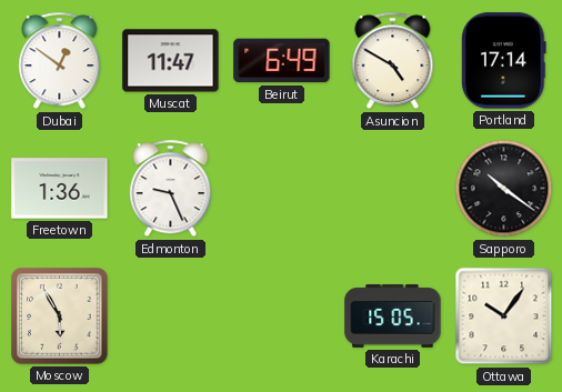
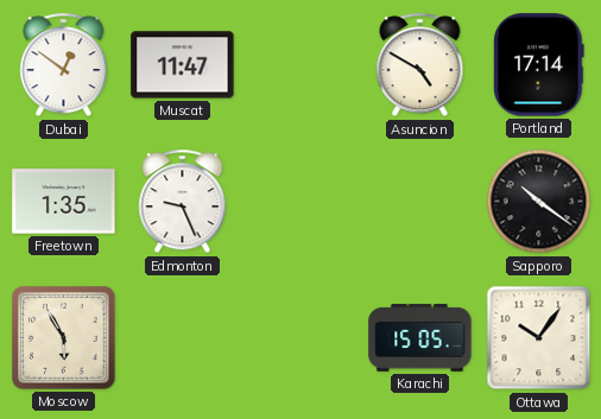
Beirut: 6:49 -> none
Freetown: 1:36 -> 1:35
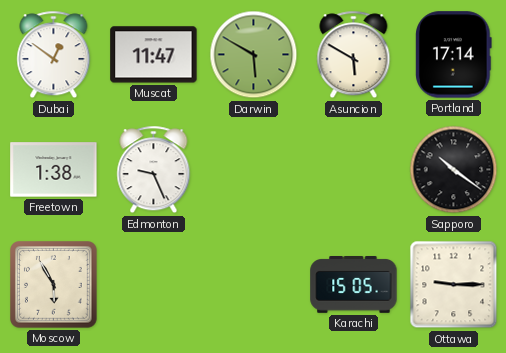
Darwin: none -> 5:50
Asuncion: 4:50 -> 5:50
Freetown: 1:35 -> 1:38
Ottawa: 10:06 -> 9:15
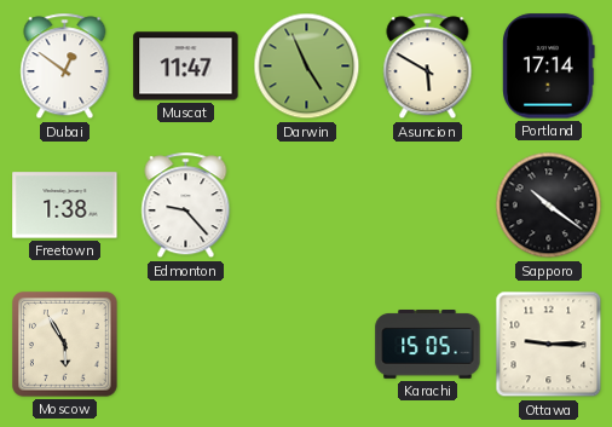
Darwin: 5:50 -> 4:56
Edmonton: 9:26 -> 9:23
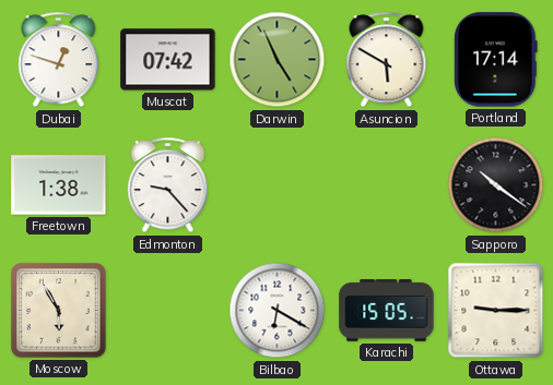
Dubai: 12:51 -> 12:48
Muscat: 11:47 -> 07:42
Bilbao: none -> 6:20
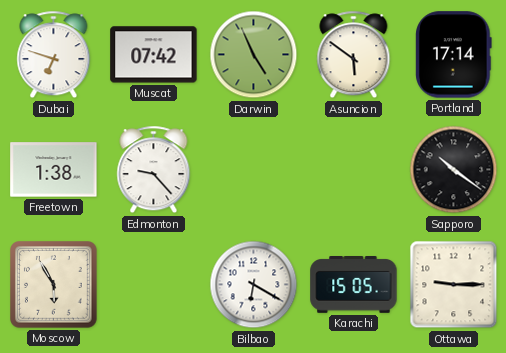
Dubai: 12:48 -> 6:48
Asuncion: 5:50 -> 5:51
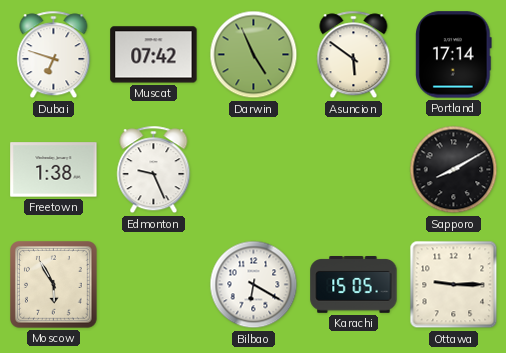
Edmonton: 9:23 -> 9:26
Sapporo: 10:21 -> 8:10
